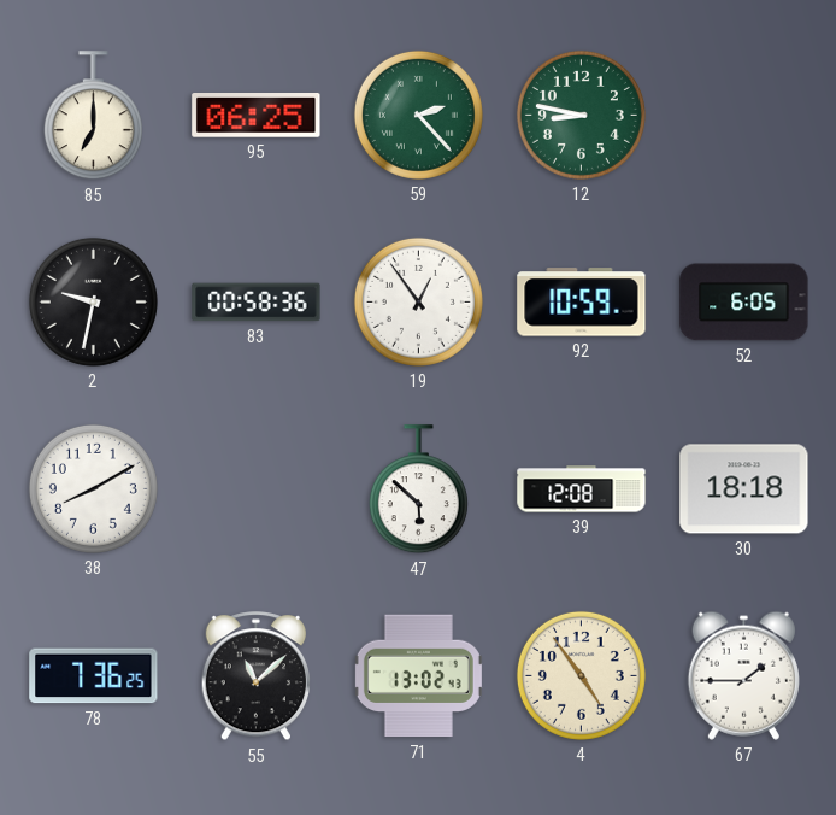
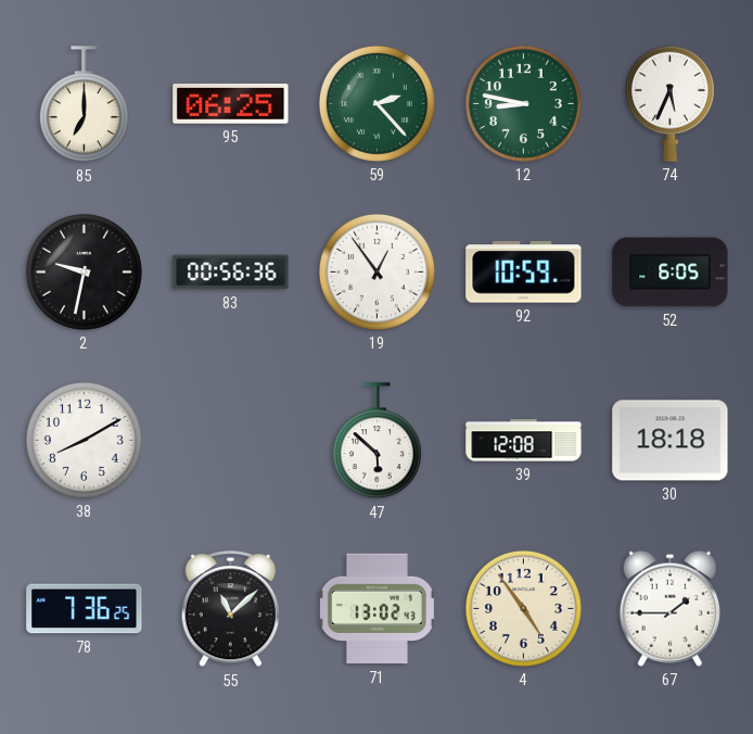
74: none -> 5:34
83: 00:58 -> 00:56
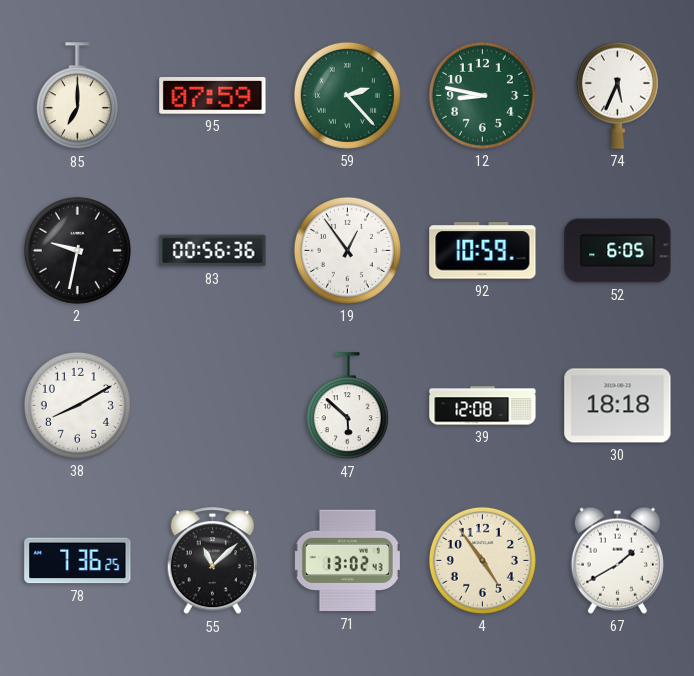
95: 06:25 -> 07:59
67: 1:45 -> 1:40
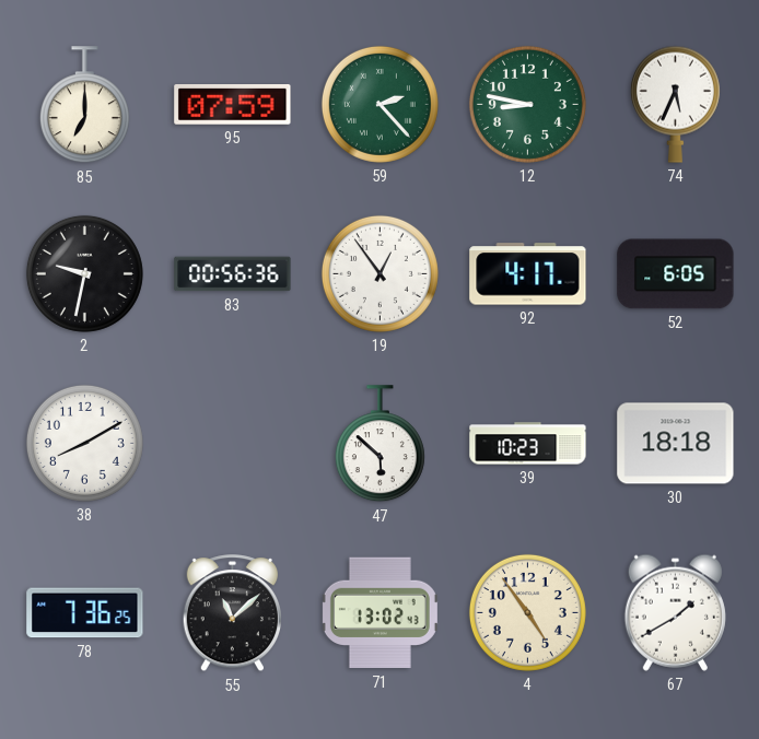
92: 10:59 -> 4:17
39: 12:08 -> 10:23
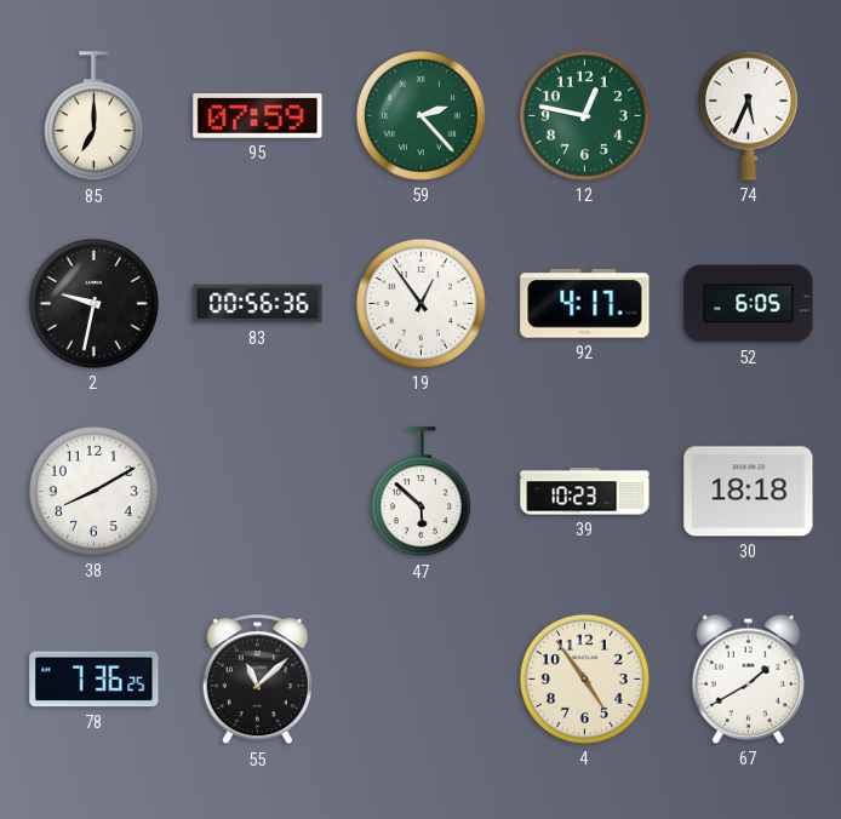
12: 8:47 -> 12:47
71: 13:02 -> none
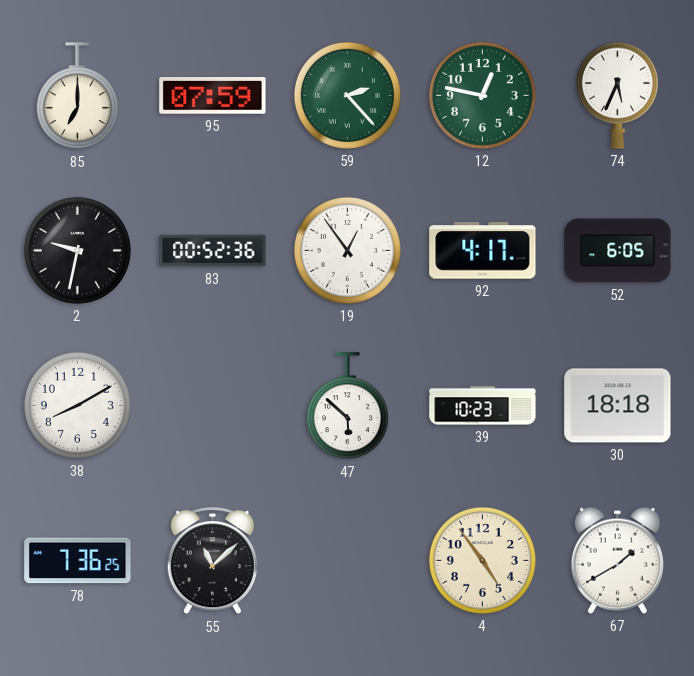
83: 00:56 -> 00:52
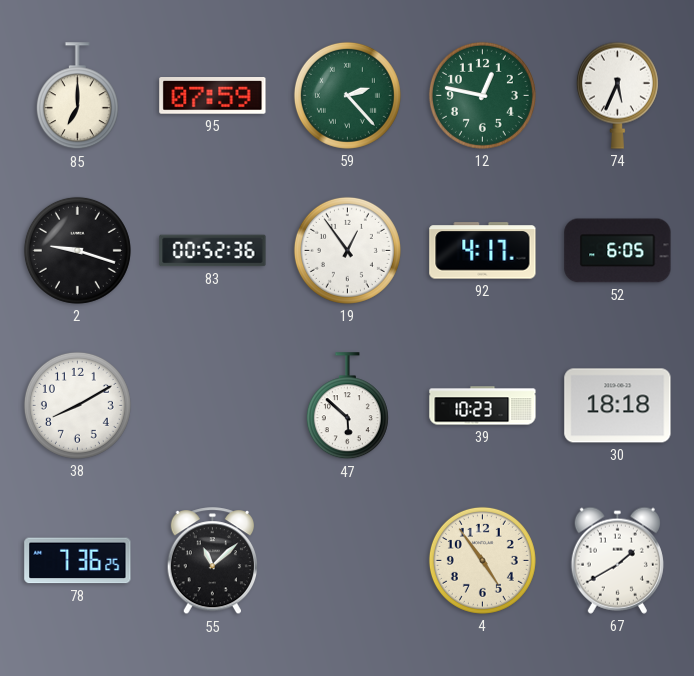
2: 9:32 -> 9:18
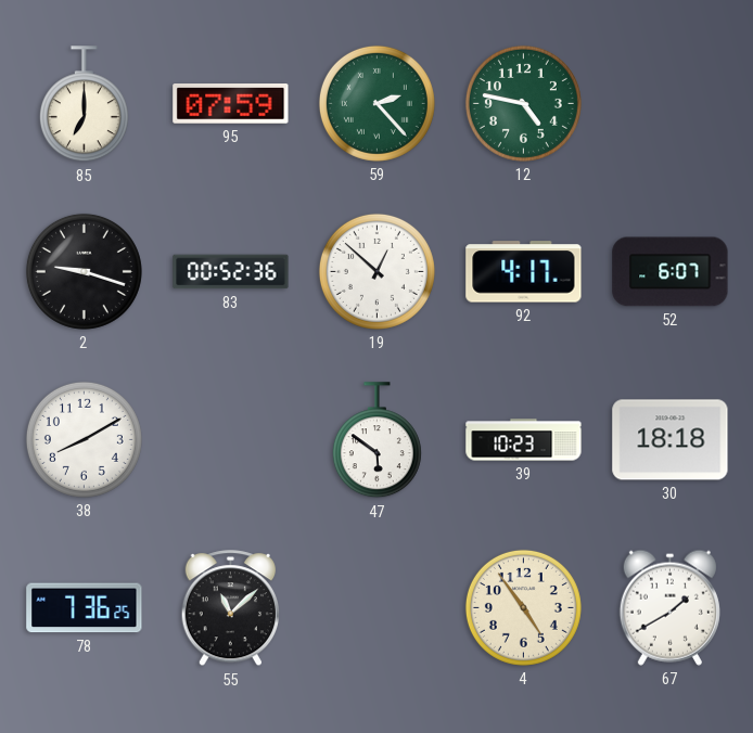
12: 12:47 -> 4:47
74: 5:34 -> none
19: 12:54 -> 12:52
52: 6:05 -> 6:07
47: 5:52 -> 5:51
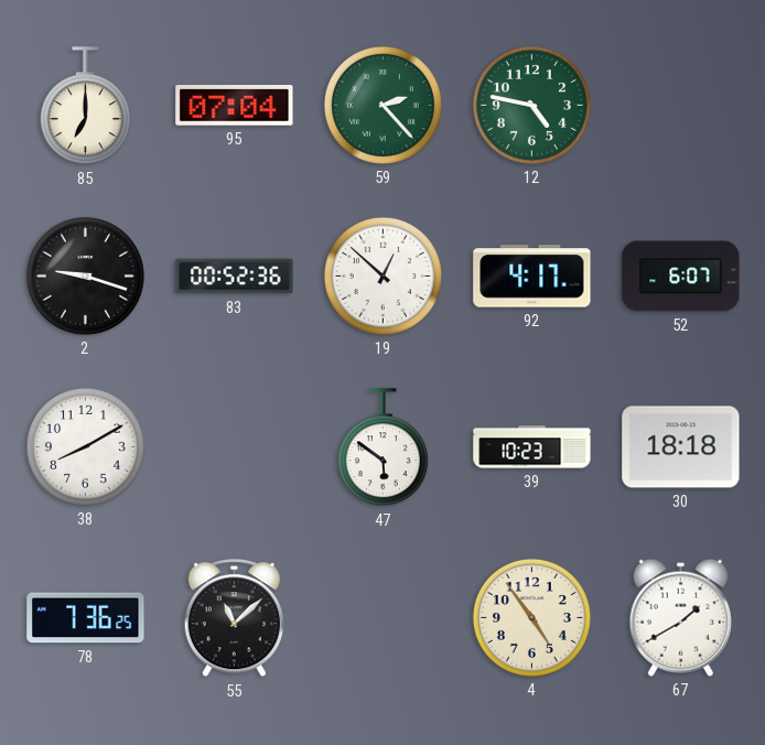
95: 07:59 -> 07:04
